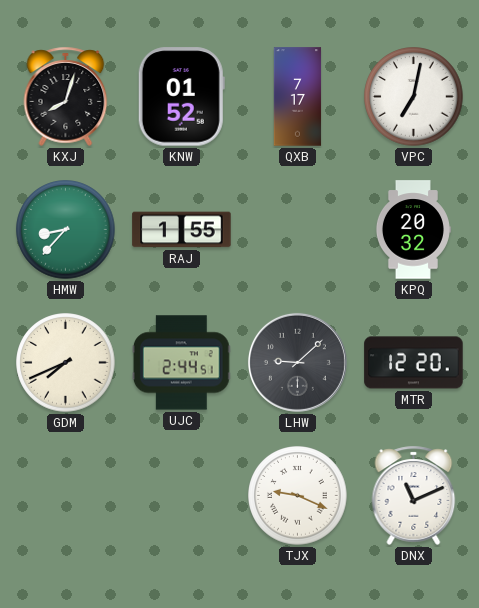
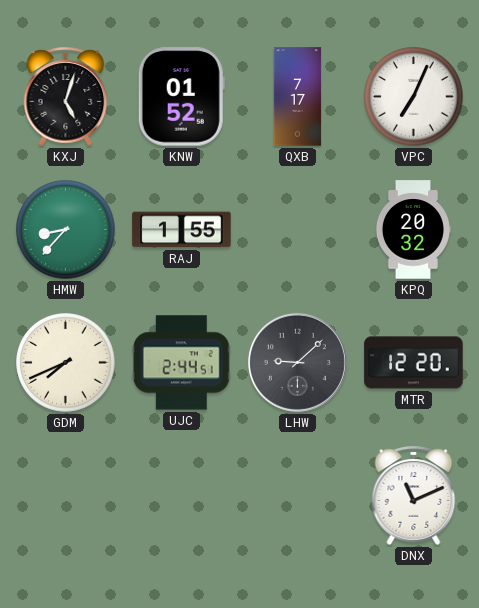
KXJ: 8:03 -> 5:03
VPC: 7:02 -> 7:04
TJX: 9:19 -> none
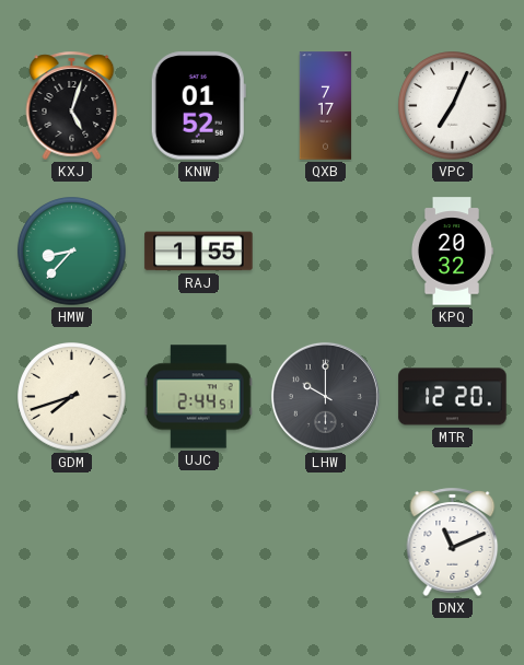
GDM: 7:41 -> 7:42
LHW: 9:08 -> 10:00
